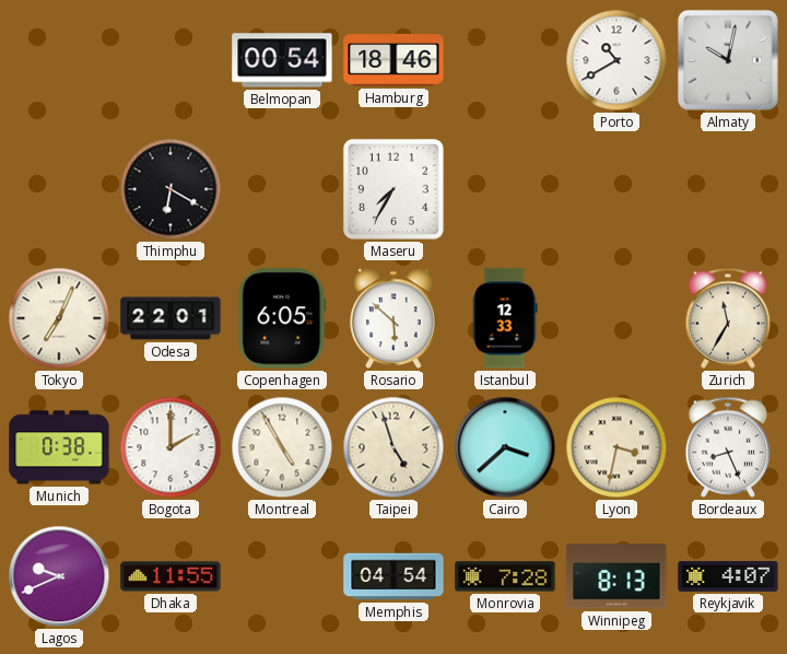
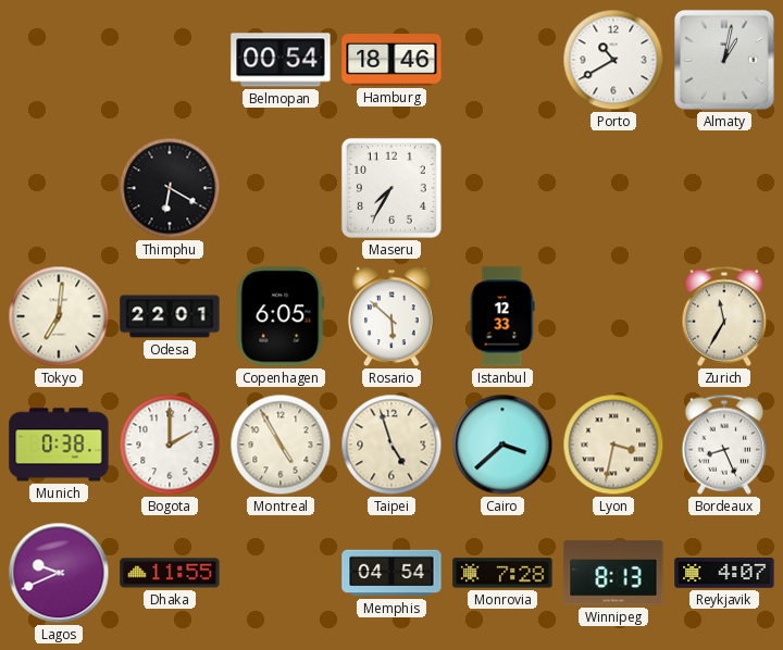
Almaty: 10:02 -> 1:02
Tokyo: 7:04 -> 7:01
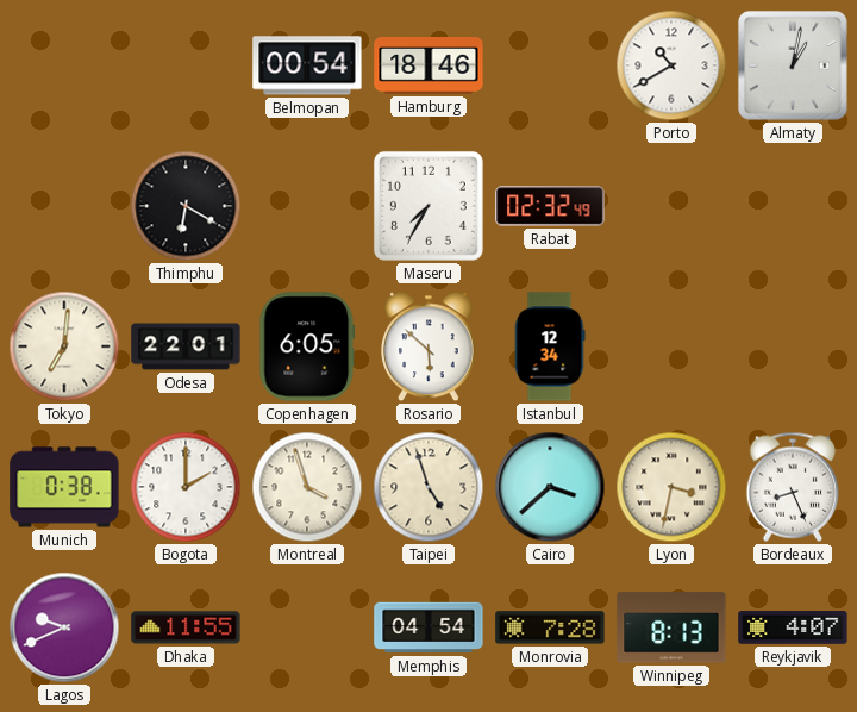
Rabat: none -> 02:32
Istanbul: 12:33 -> 12:34
Zurich: 11:35 -> none
Montreal: 4:55 -> 3:57
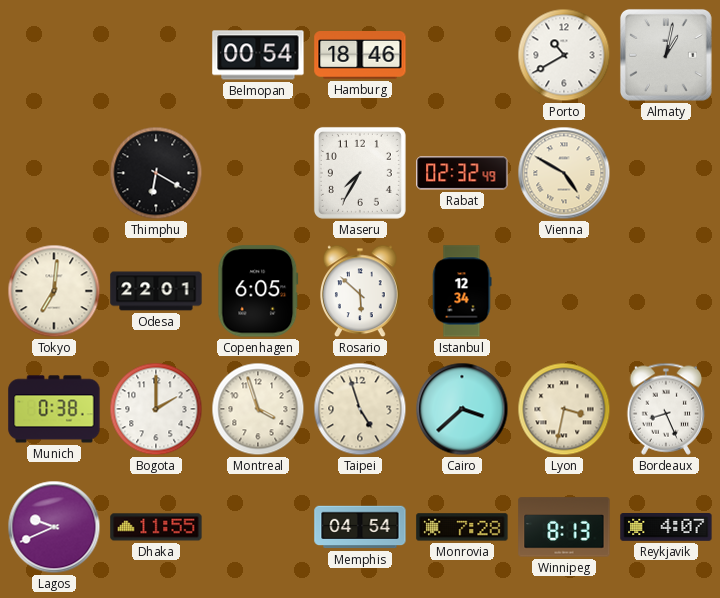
Vienna: none -> 4:50
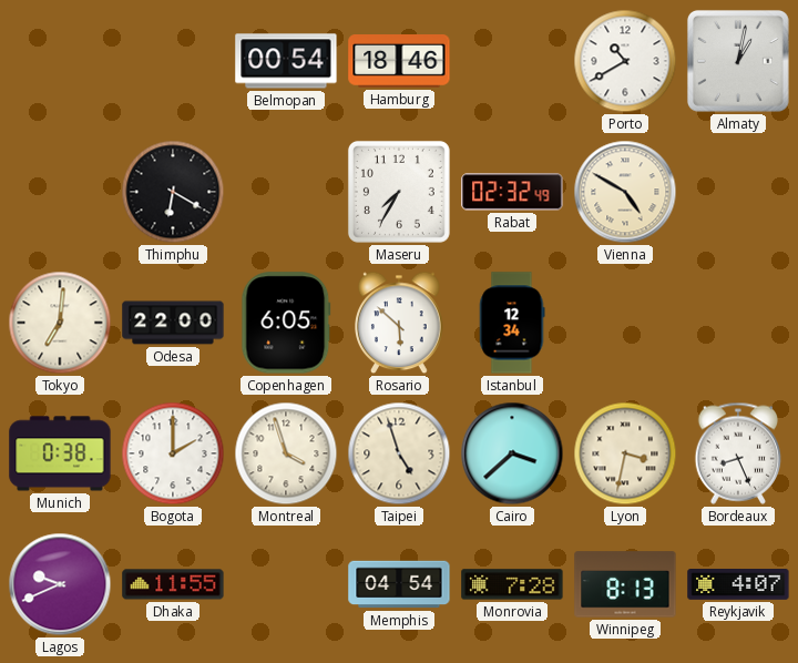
Odesa: 22:01 -> 22:00
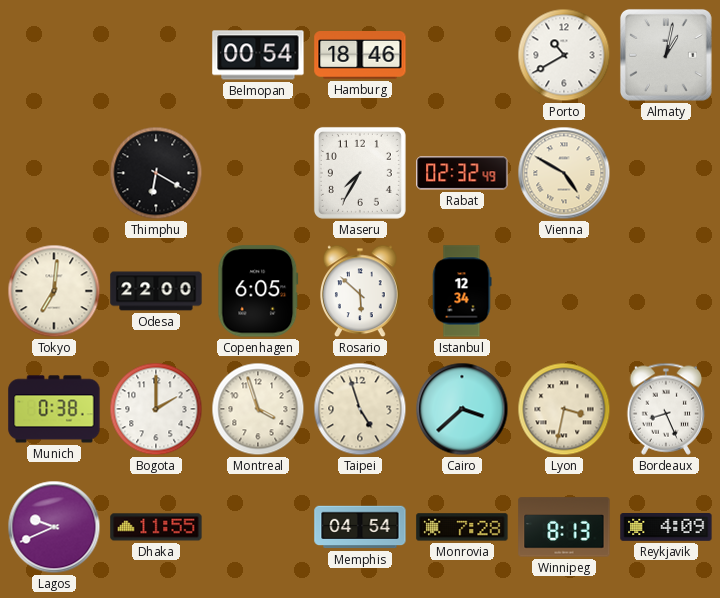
Reykjavik: 4:07 -> 4:09
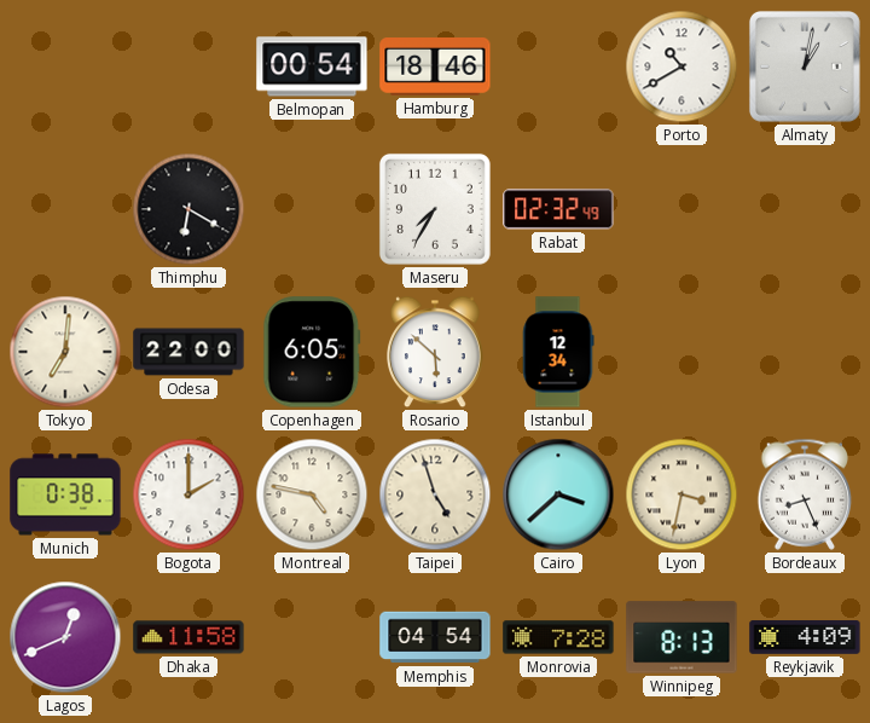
Vienna: 4:50 -> none
Montreal: 3:57 -> 4:47
Lagos: 9:41 -> 12:41
Dhaka: 11:55 -> 11:58
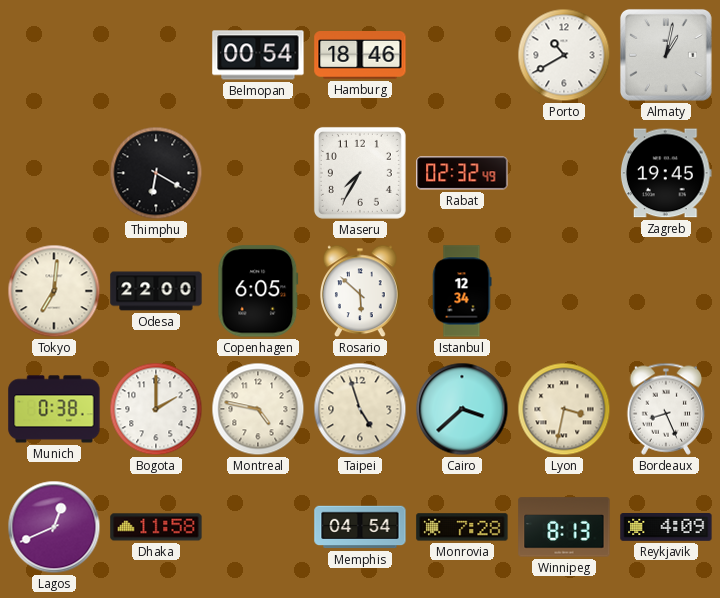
Zagreb: none -> 19:45
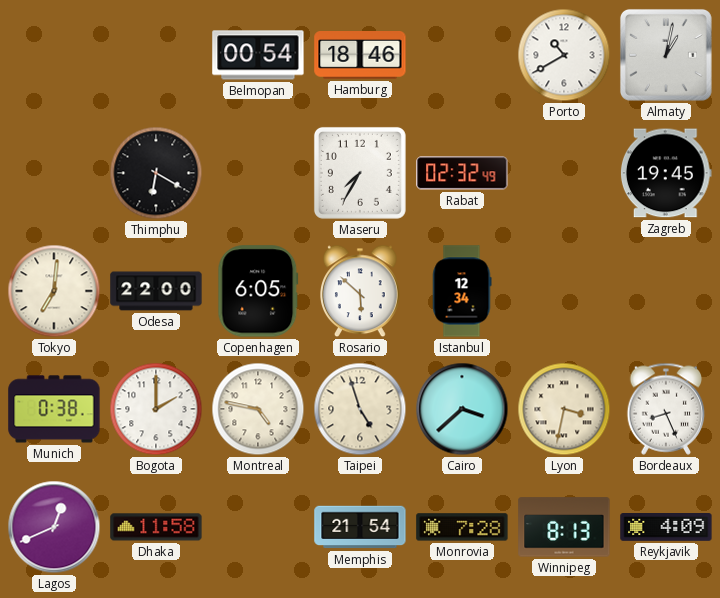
Memphis: 04:54 -> 21:54
